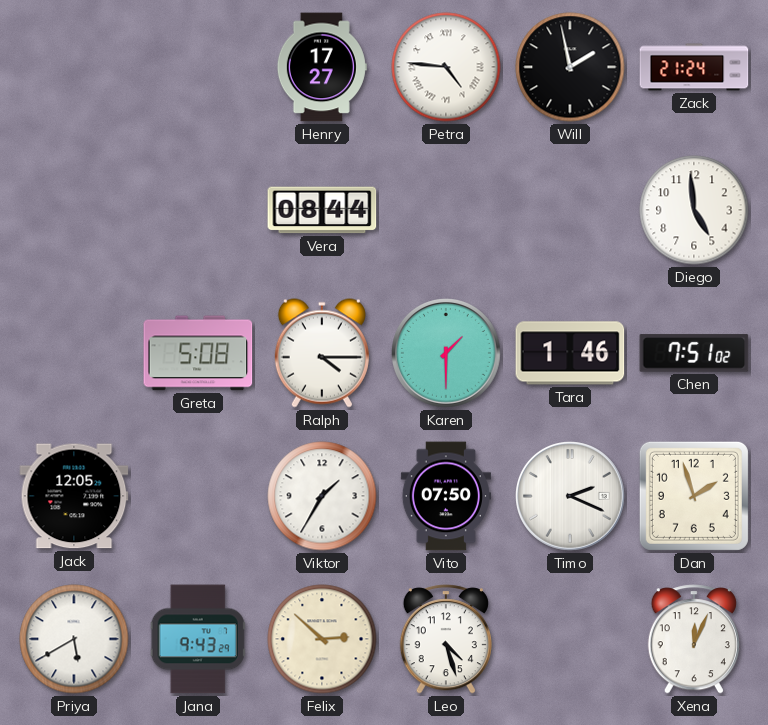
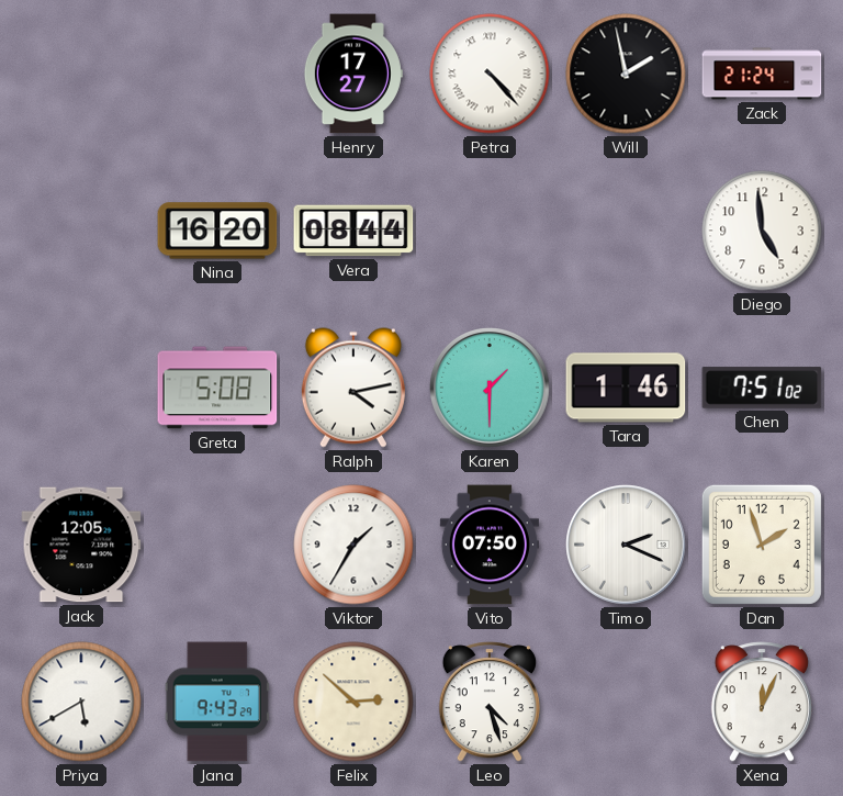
Petra: 4:46 -> 4:23
Nina: none -> 16:20
Ralph: 4:15 -> 4:13
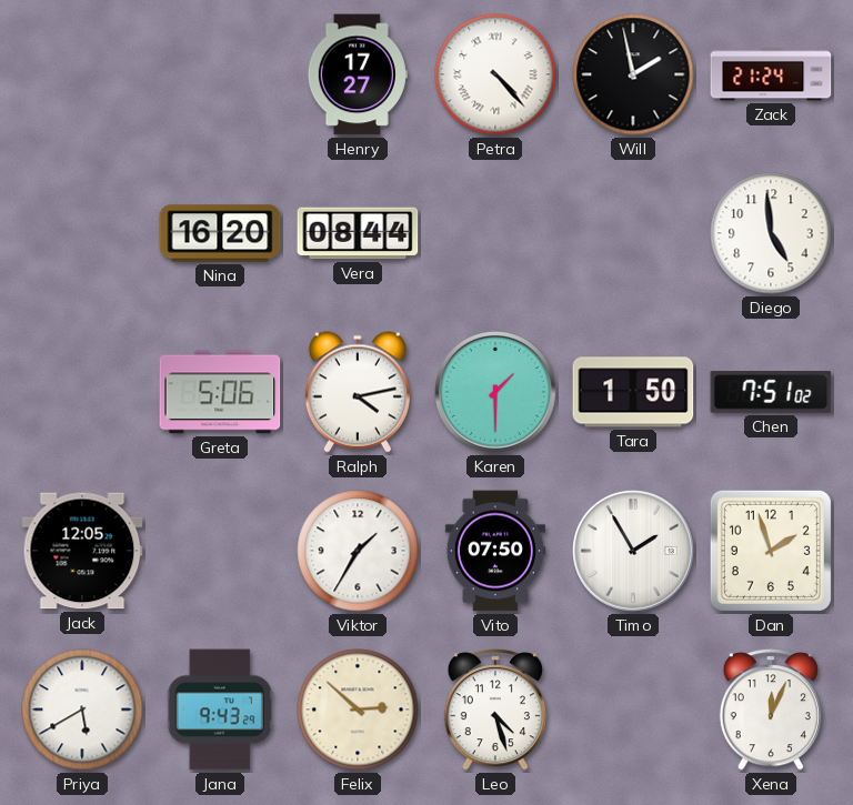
Greta: 5:08 -> 5:06
Tara: 1:46 -> 1:50
Timo: 2:19 -> 1:55
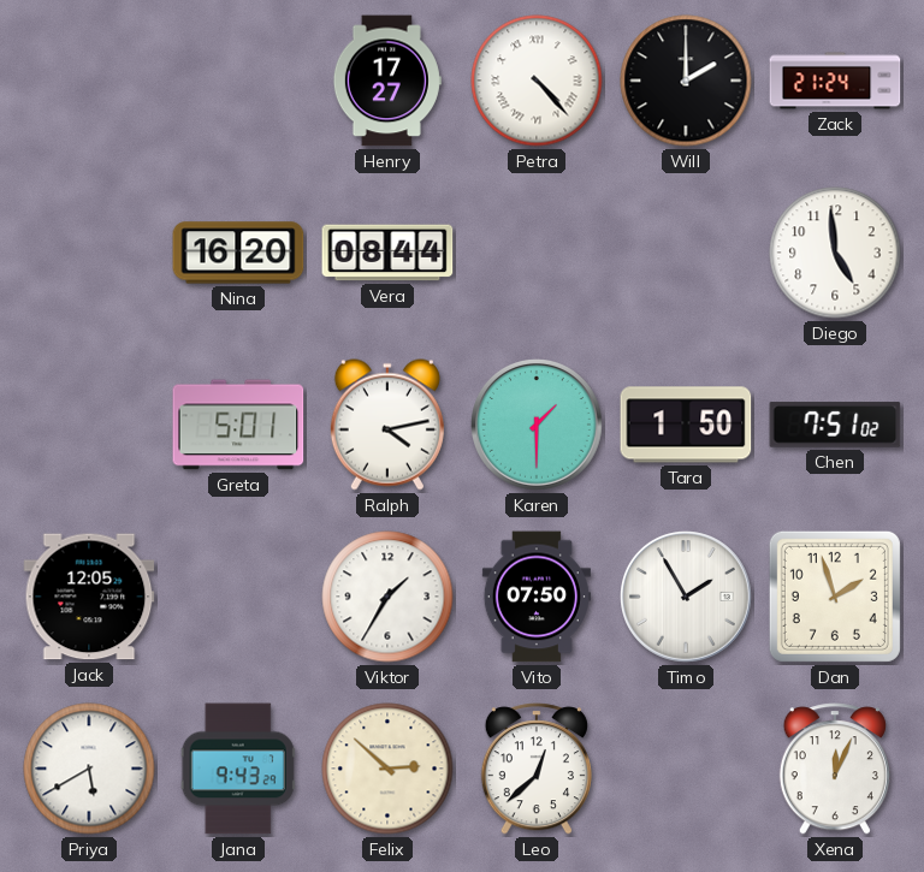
Will: 1:58 -> 2:00
Greta: 5:06 -> 5:01
Leo: 4:27 -> 12:38
